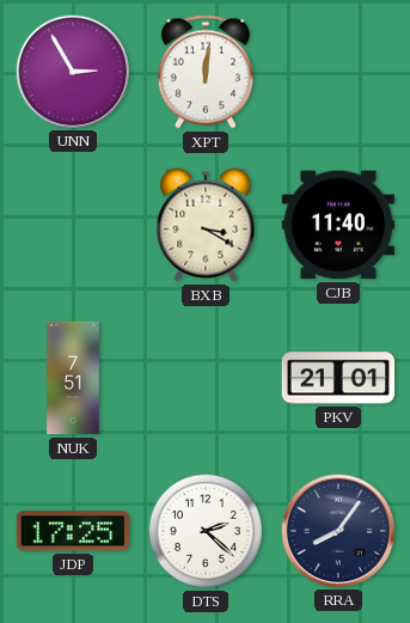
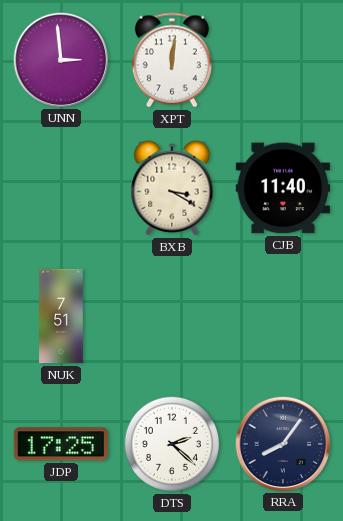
UNN: 2:55 -> 2:59
PKV: 21:01 -> none
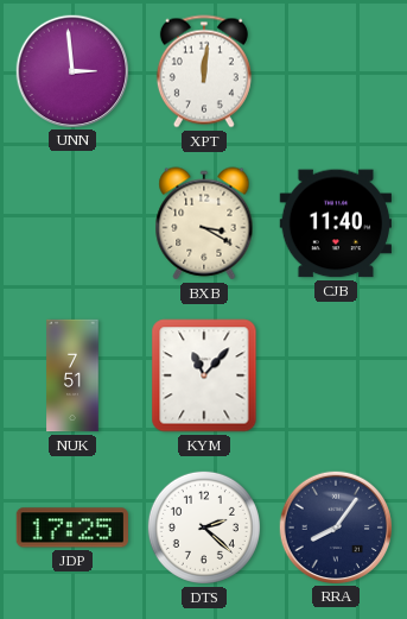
KYM: none -> 11:07
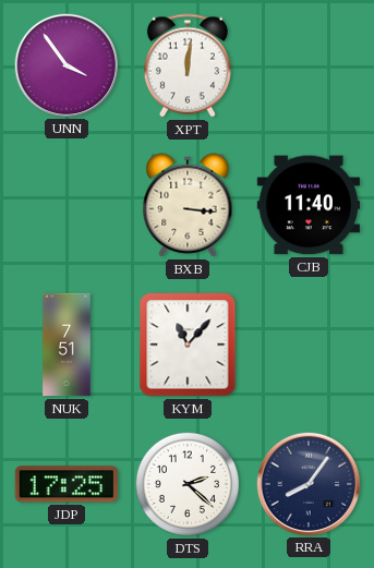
UNN: 2:59 -> 3:54
BXB: 3:20 -> 3:16
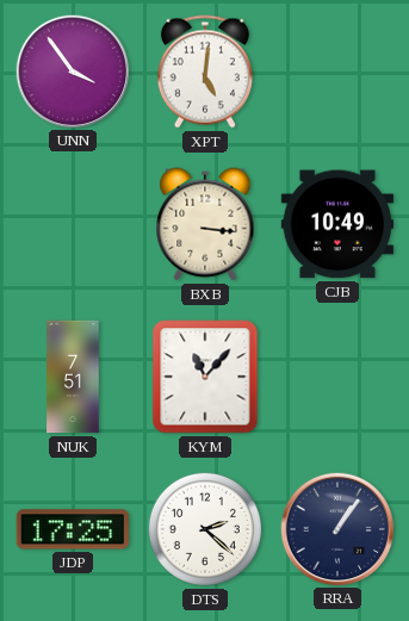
XPT: 12:01 -> 5:01
CJB: 11:40 -> 10:49
RRA: 8:06 -> 1:06
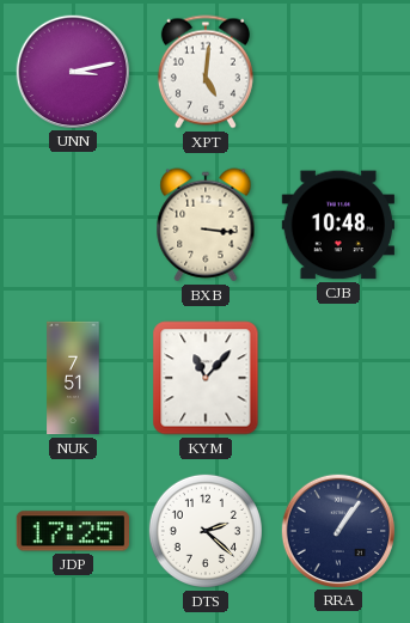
UNN: 3:54 -> 3:13
CJB: 10:49 -> 10:48
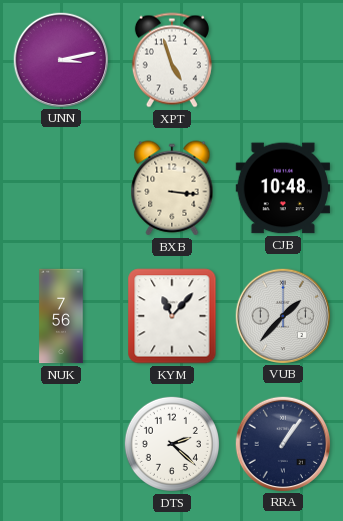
XPT: 5:01 -> 4:57
NUK: 7:51 -> 7:56
VUB: none -> 1:37
JDP: 17:25 -> none
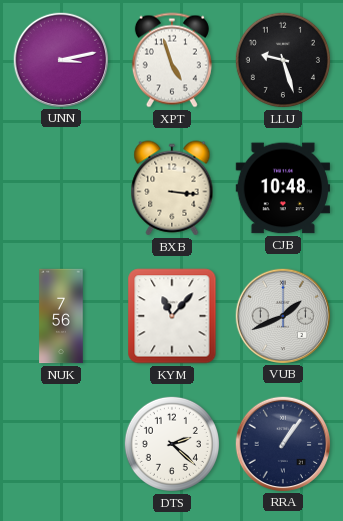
LLU: none -> 9:27
VUB: 1:37 -> 1:41
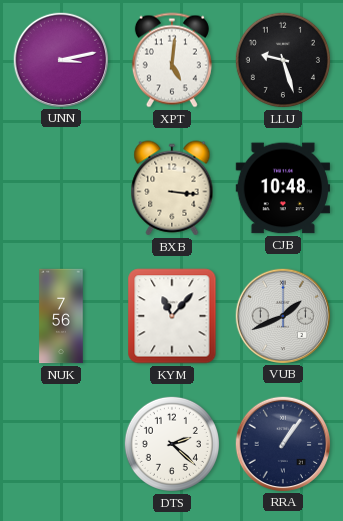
XPT: 4:57 -> 5:01
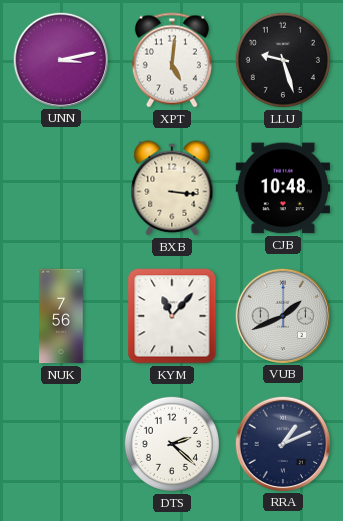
RRA: 1:06 -> 1:11
